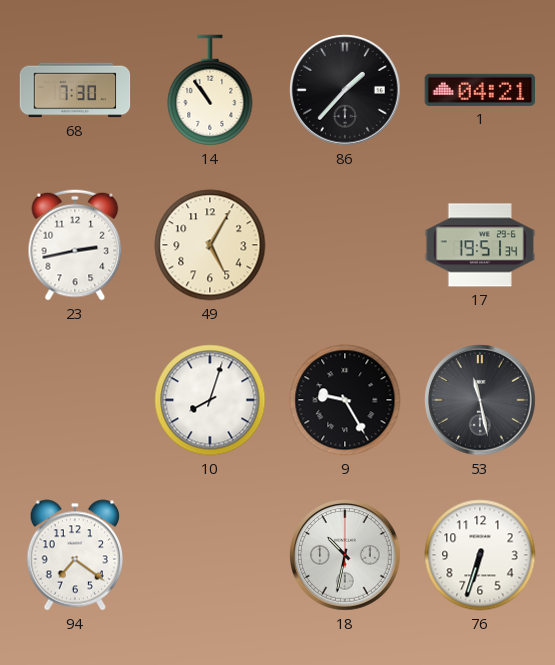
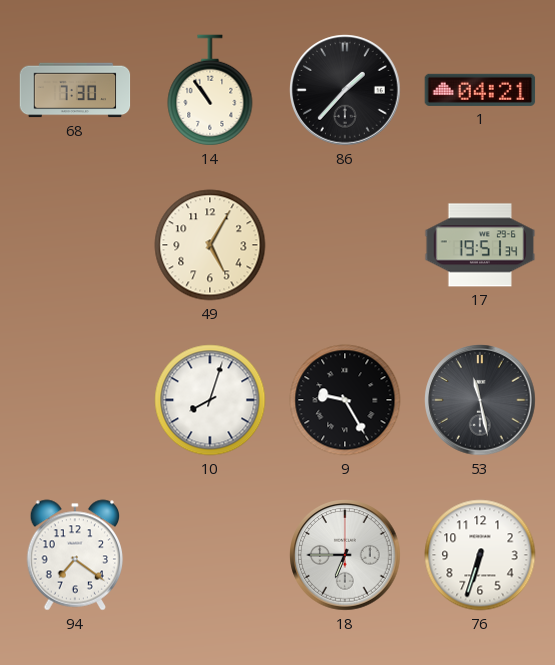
23: 2:43 -> none
18: 10:32 -> 6:45
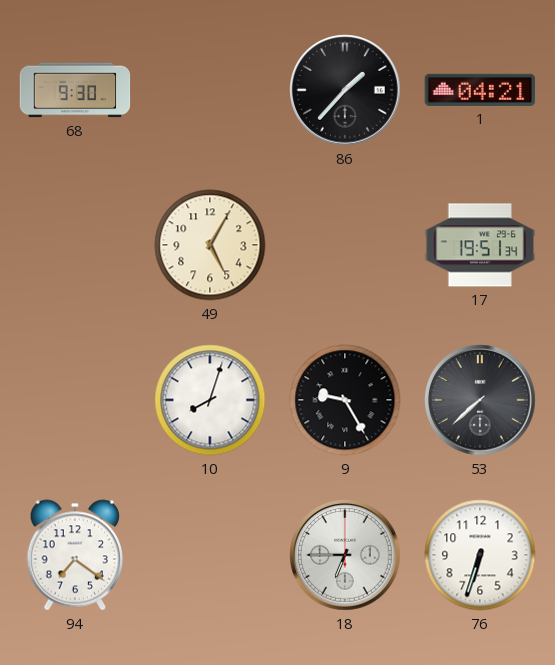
68: 7:30 -> 9:30
14: 10:54 -> none
53: 11:28 -> 7:38
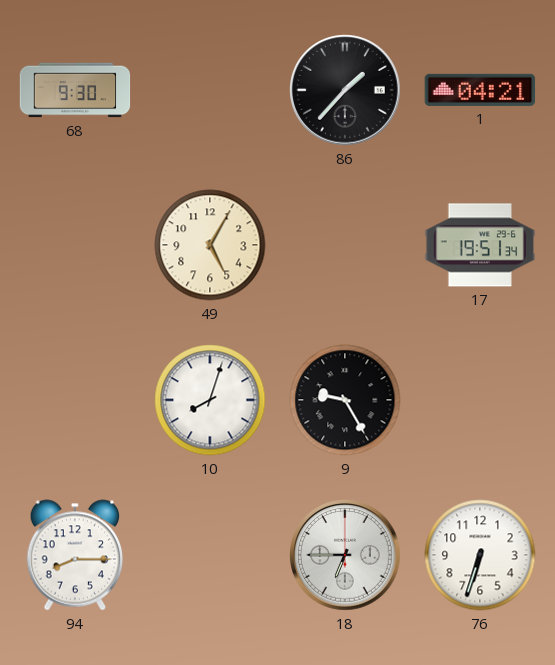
53: 7:38 -> none
94: 7:21 -> 8:15
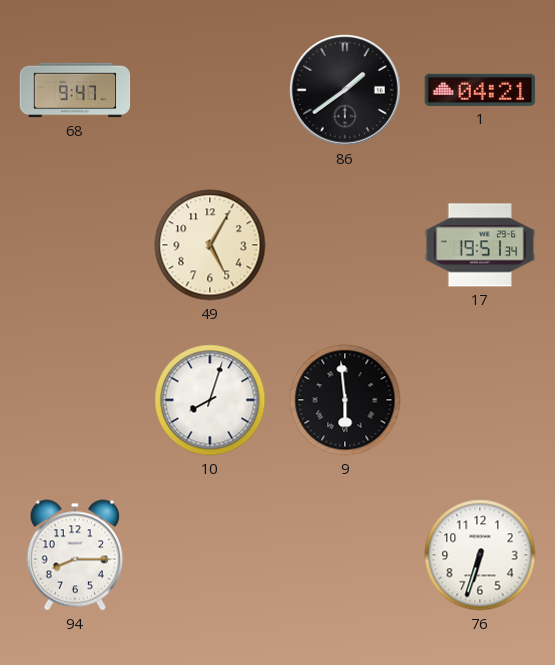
68: 9:30 -> 9:47
86: 1:37 -> 1:39
9: 9:25 -> 5:59
18: 6:45 -> none
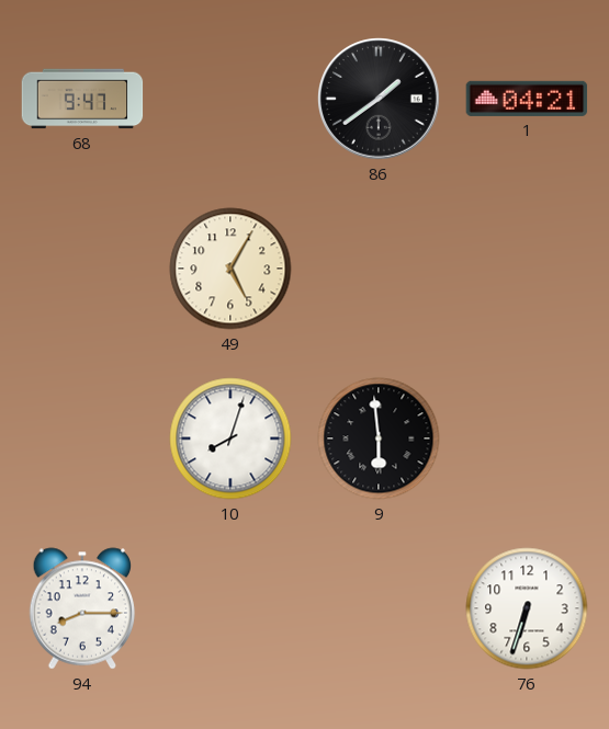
17: 19:51 -> none
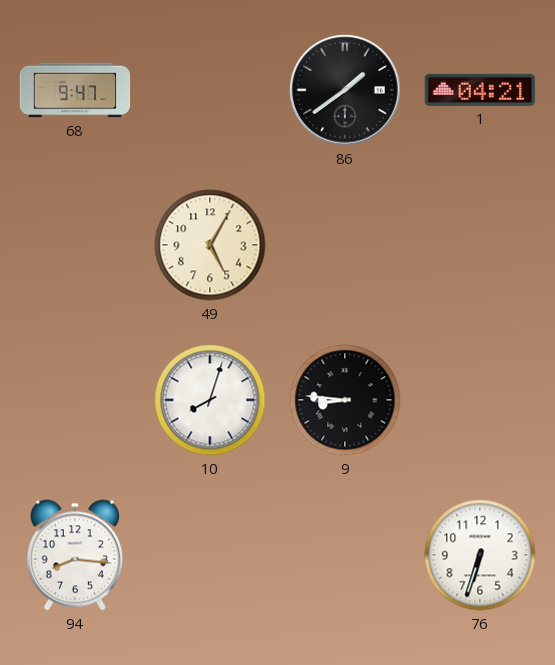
9: 5:59 -> 8:46
94: 8:15 -> 8:16
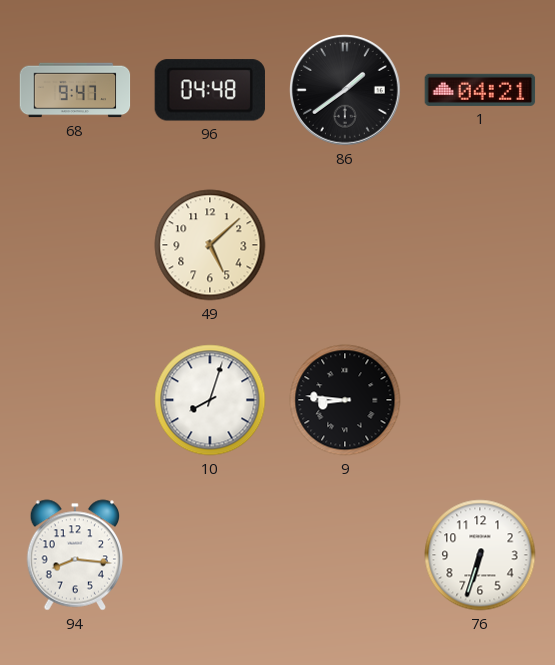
96: none -> 04:48
49: 5:05 -> 5:08
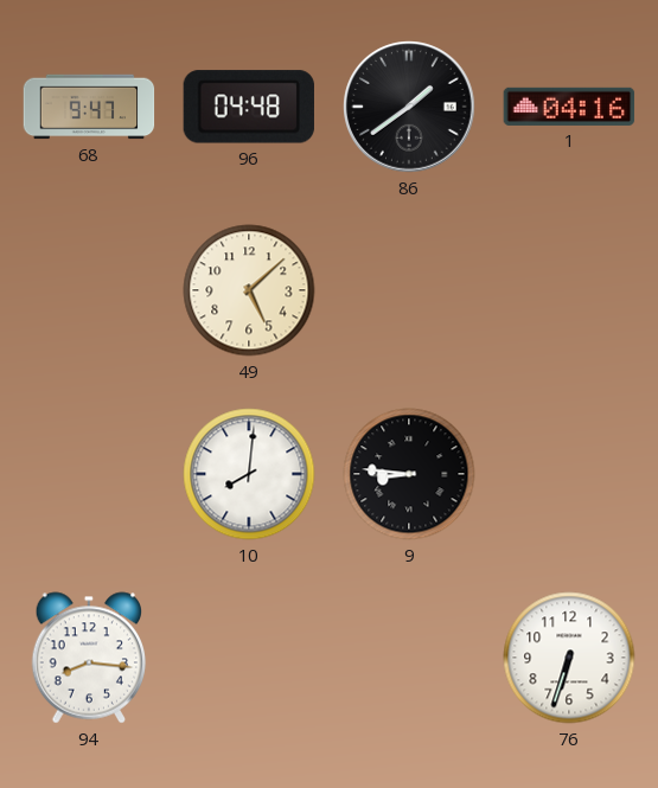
1: 04:21 -> 04:16
10: 8:03 -> 8:01
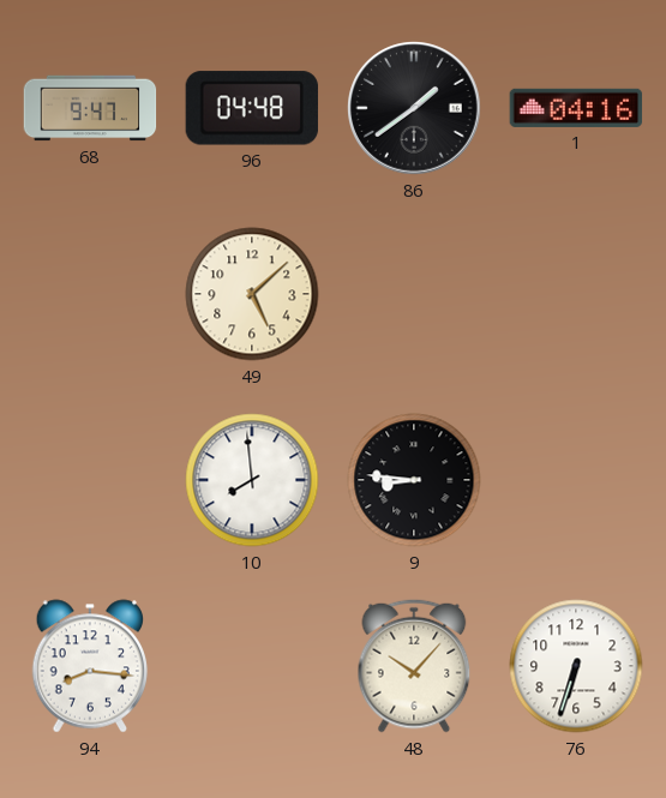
10: 8:01 -> 7:59
48: none -> 10:07
